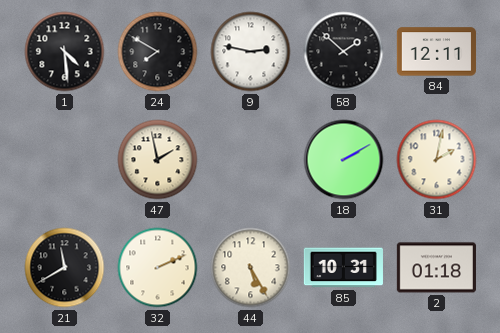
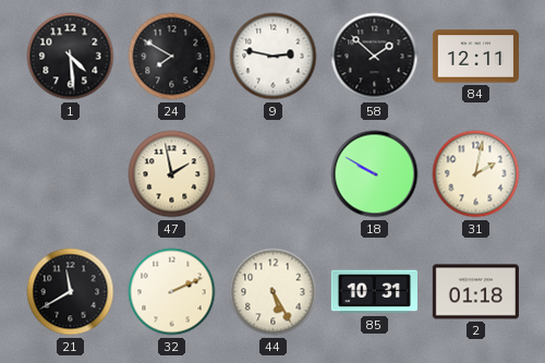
18: 2:10 -> 9:50
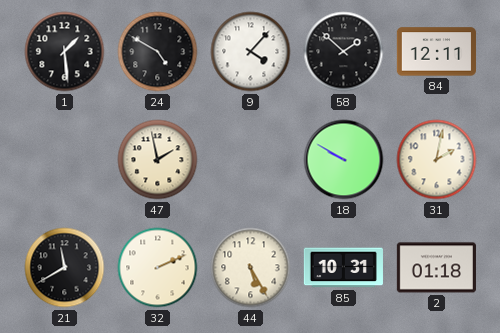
1: 4:29 -> 1:29
24: 7:50 -> 4:50
9: 2:47 -> 4:07
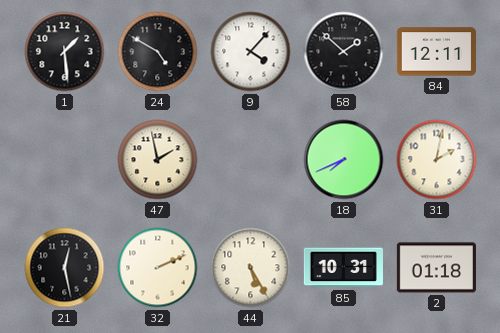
18: 9:50 -> 7:41
21: 11:40 -> 12:28
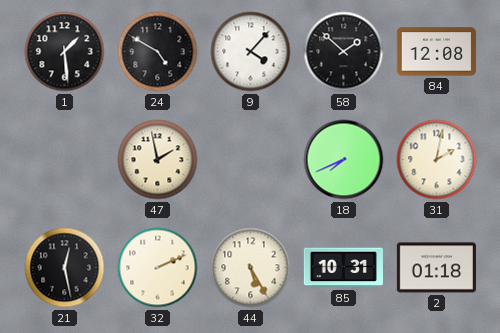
84: 12:11 -> 12:08
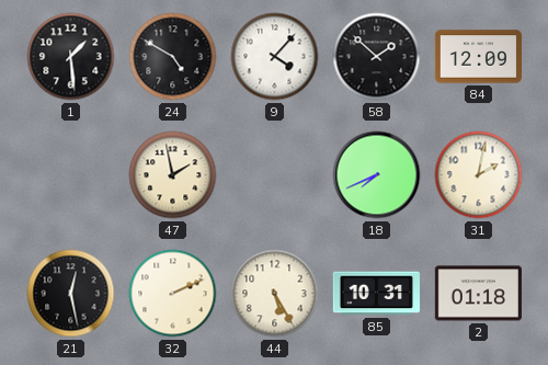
84: 12:08 -> 12:09
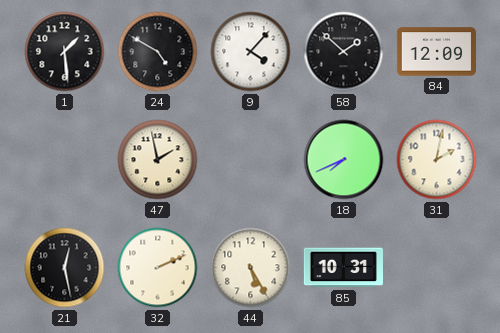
2: 01:18 -> none
